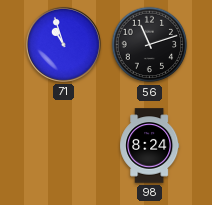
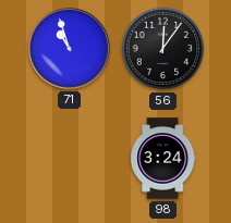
56: 11:12 -> 12:06
98: 8:24 -> 3:24
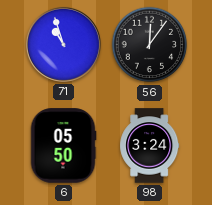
6: none -> 05:50
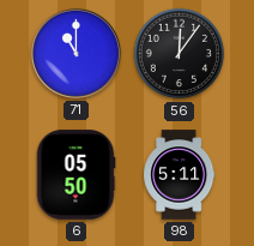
71: 10:57 -> 11:00
98: 3:24 -> 5:11
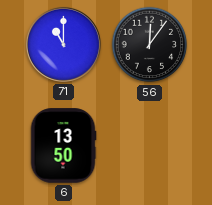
6: 05:50 -> 13:50
98: 5:11 -> none
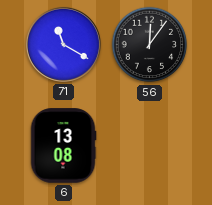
71: 11:00 -> 11:20
6: 13:50 -> 13:08
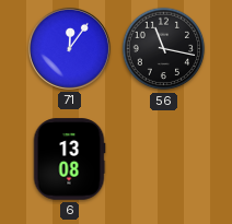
71: 11:20 -> 12:06
56: 12:06 -> 11:17
